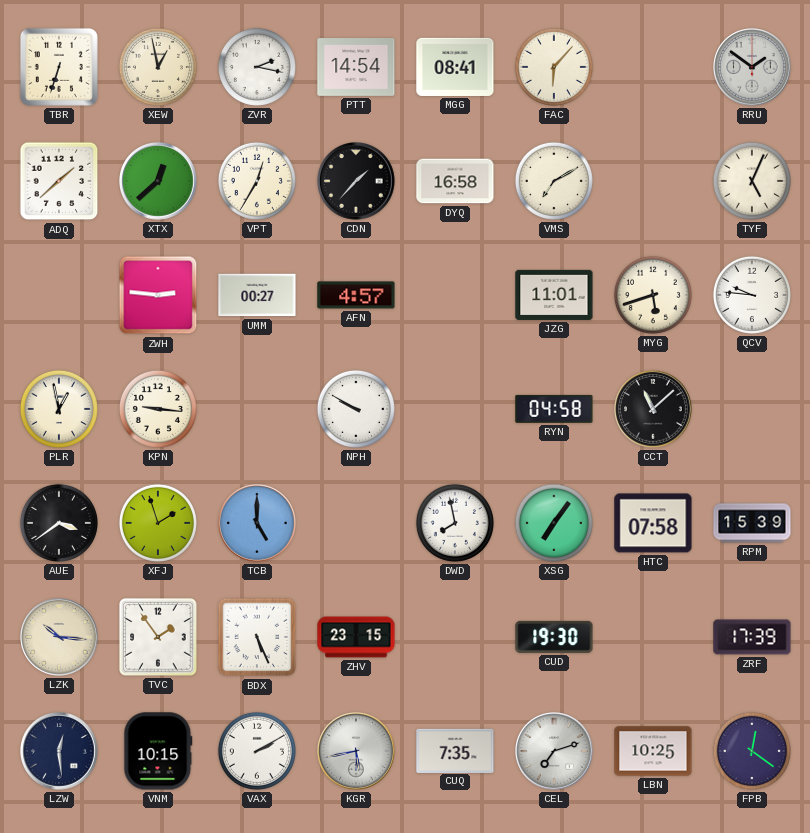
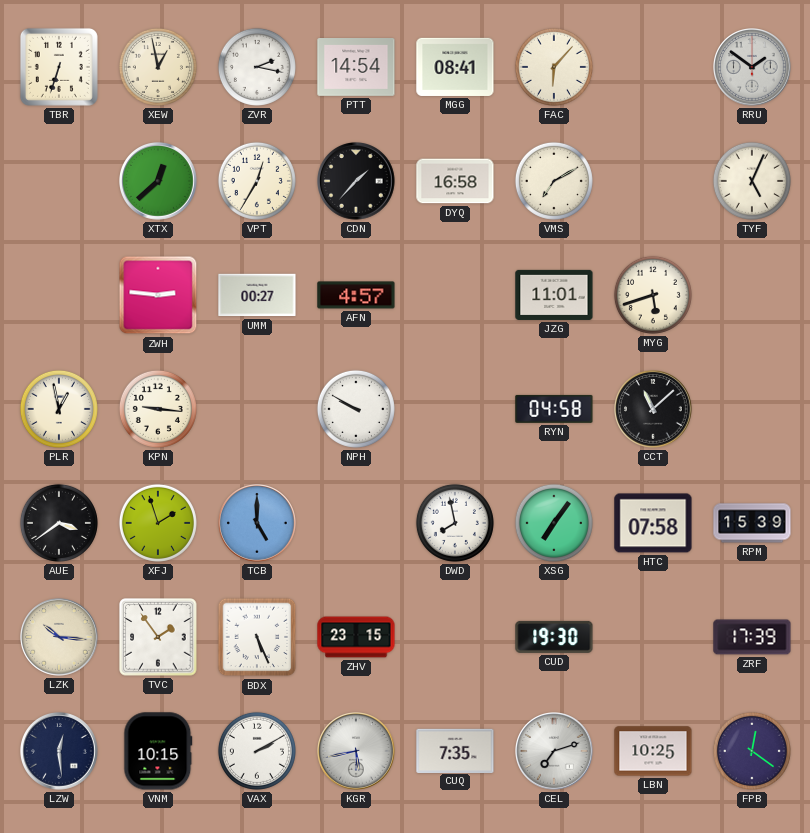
ADQ: 1:38 -> none
QCV: 9:46 -> none
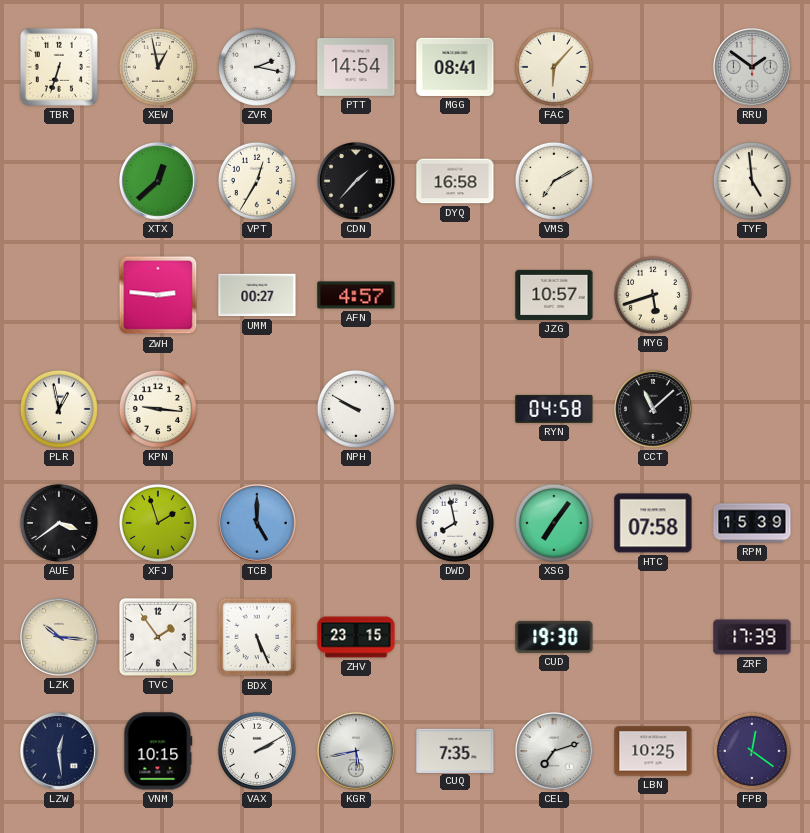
TYF: 5:04 -> 4:59
JZG: 11:01 -> 10:57
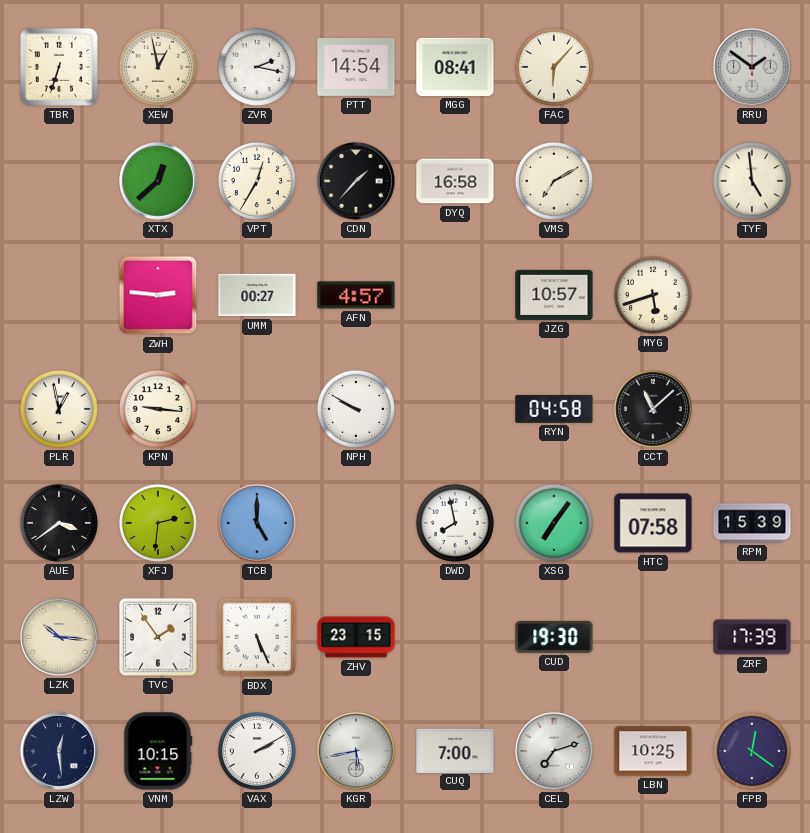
XFJ: 1:57 -> 2:31
CUQ: 7:35 -> 7:00
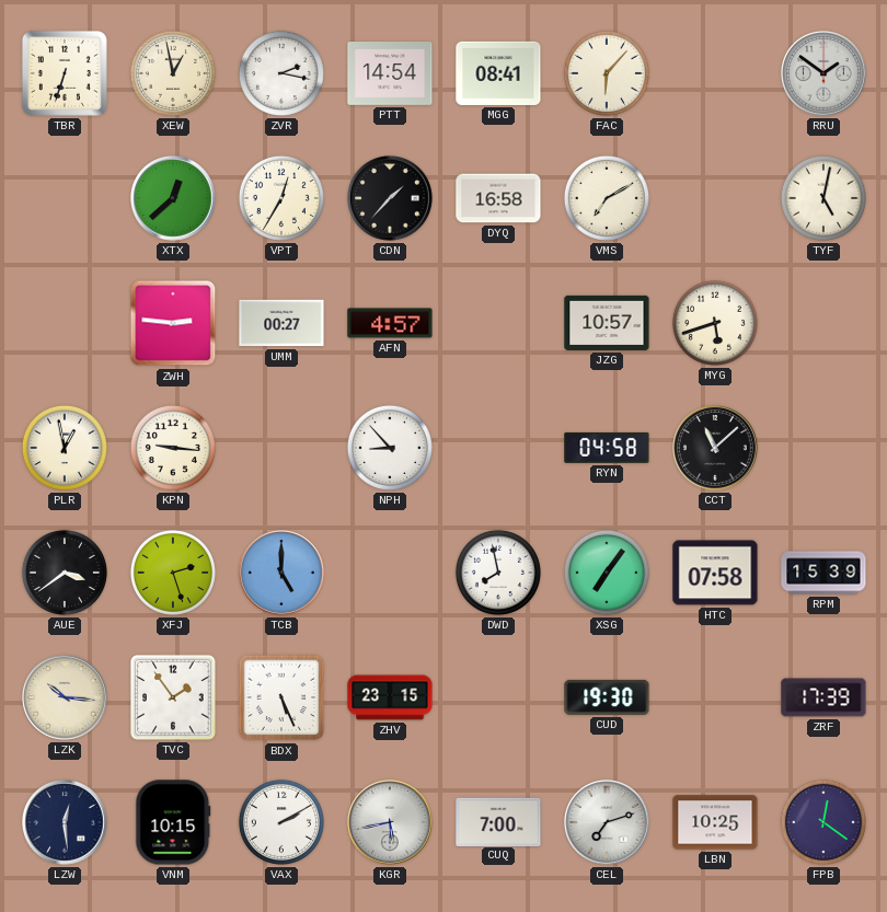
TYF: 4:59 -> 5:02
NPH: 9:50 -> 8:53
XFJ: 2:31 -> 2:27
